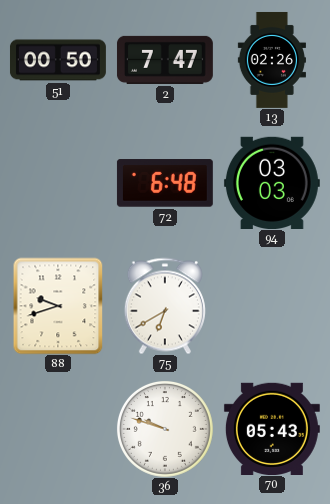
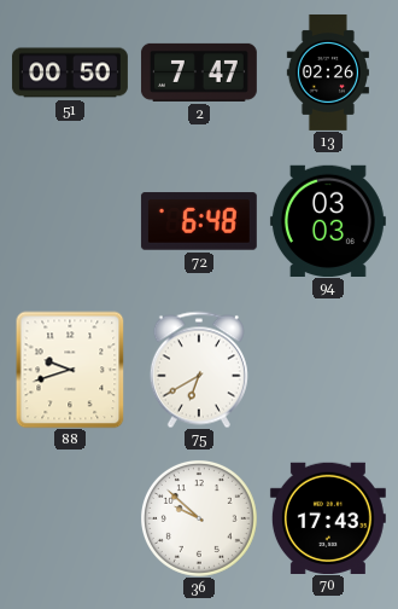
36: 9:48 -> 9:52
70: 05:43 -> 17:43
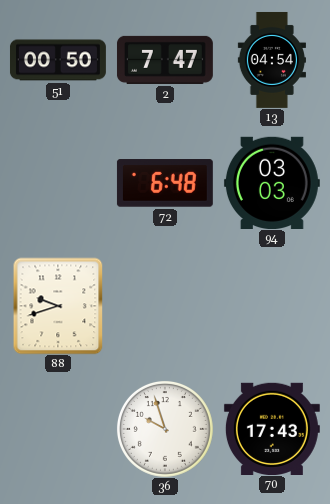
13: 02:26 -> 04:54
75: 6:40 -> none
36: 9:52 -> 9:57
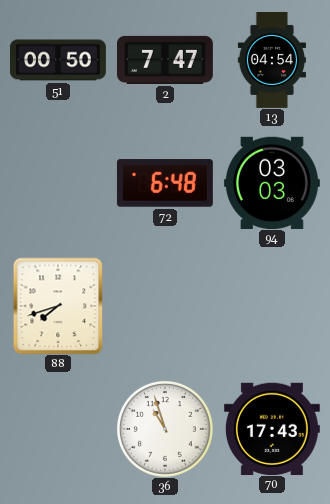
88: 9:42 -> 7:42
36: 9:57 -> 10:57
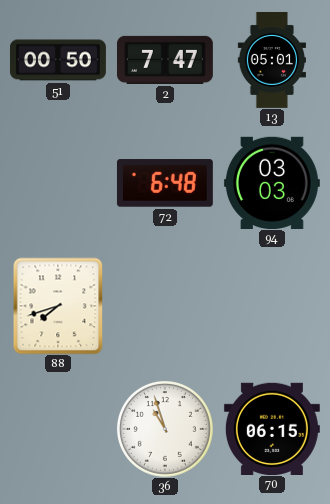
13: 04:54 -> 05:01
70: 17:43 -> 06:15
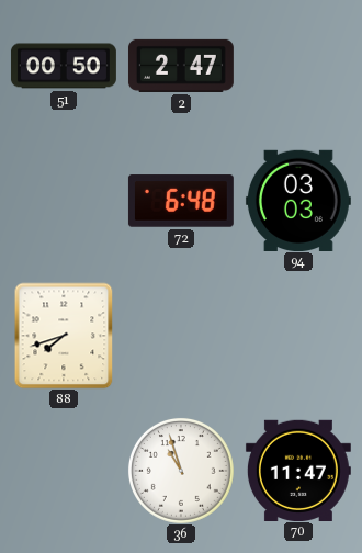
2: 7:47 -> 2:47
13: 05:01 -> none
70: 06:15 -> 11:47
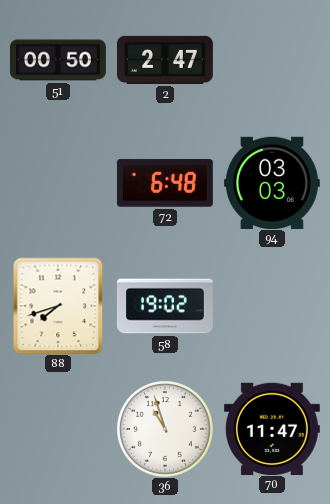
58: none -> 19:02
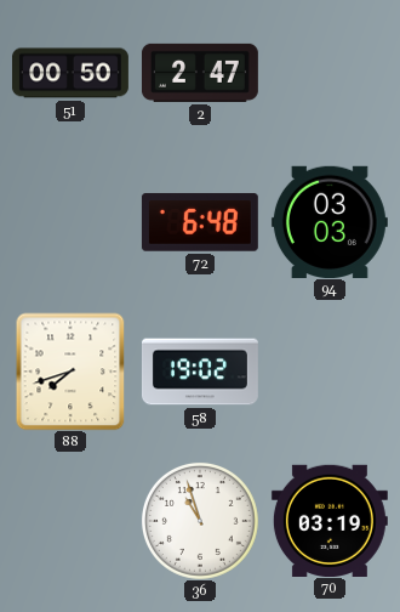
70: 11:47 -> 03:19
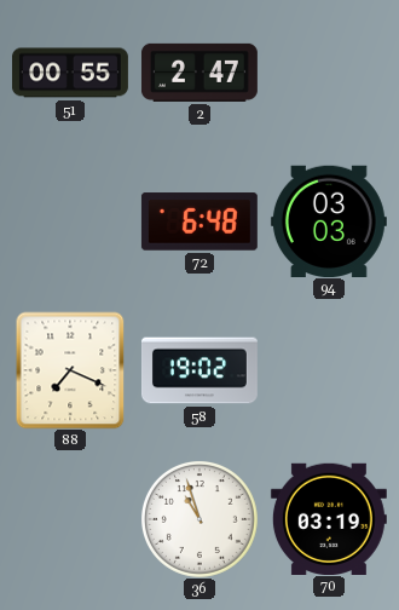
51: 00:50 -> 00:55
88: 7:42 -> 7:19
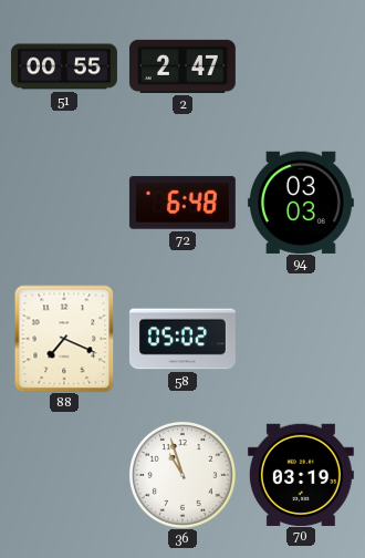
58: 19:02 -> 05:02
